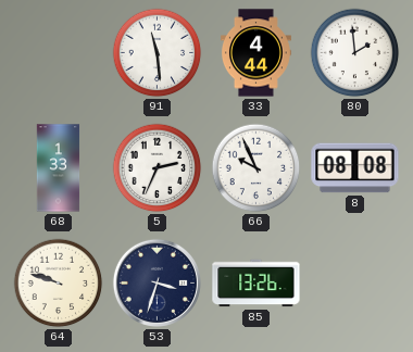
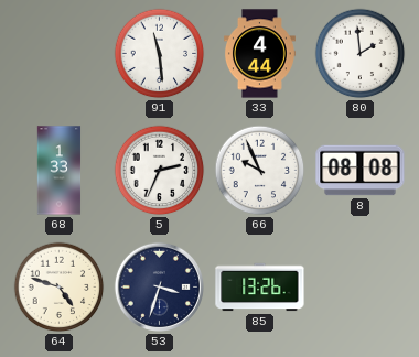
64: 9:48 -> 4:48
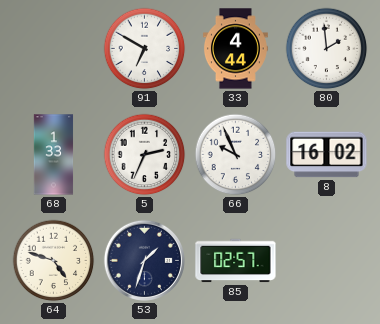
91: 11:29 -> 6:50
8: 08:08 -> 16:02
53: 3:33 -> 1:33
85: 13:26 -> 02:57
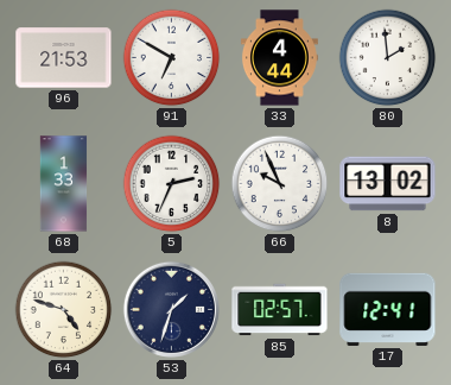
96: none -> 21:53
8: 16:02 -> 13:02
17: none -> 12:41
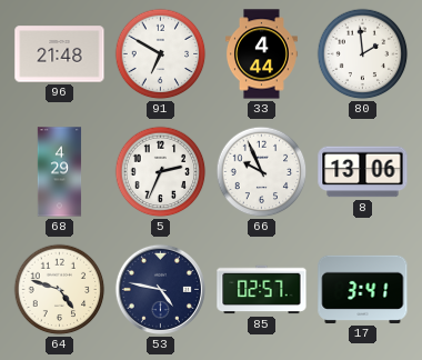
96: 21:53 -> 21:48
68: 1:33 -> 4:29
8: 13:02 -> 13:06
53: 1:33 -> 4:47
17: 12:41 -> 3:41
